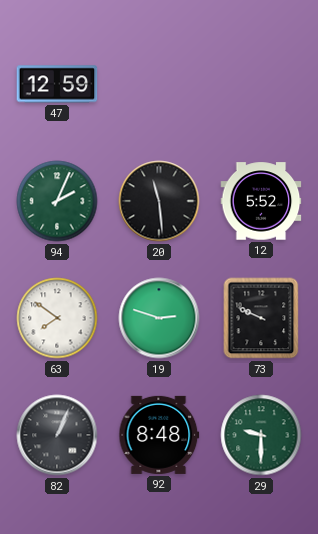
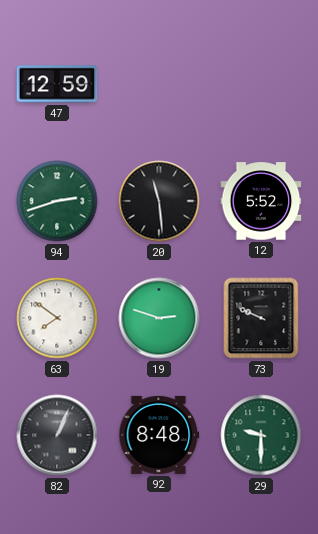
94: 2:04 -> 2:42
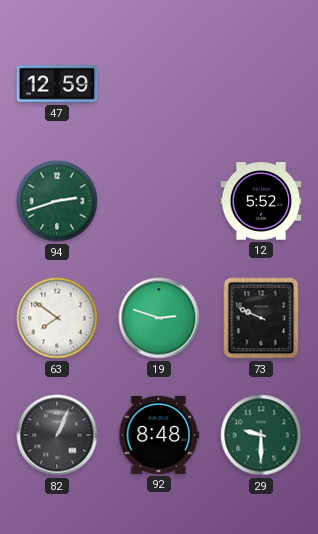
20: 11:29 -> none
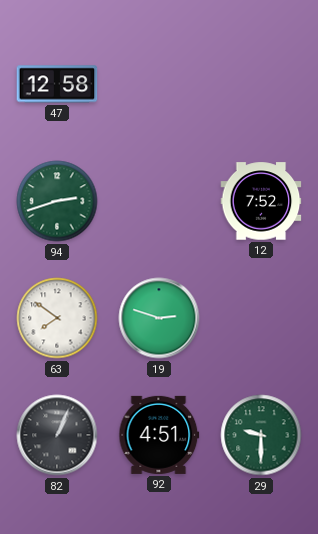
47: 12:59 -> 12:58
12: 5:52 -> 7:52
73: 9:49 -> none
92: 8:48 -> 4:51
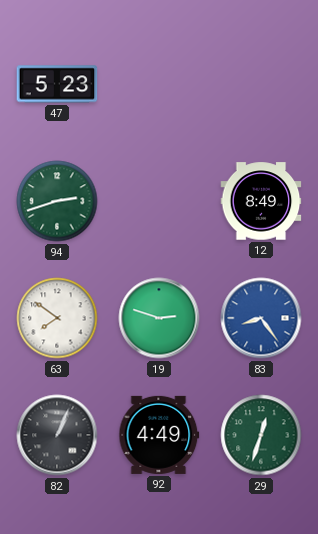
47: 12:58 -> 5:23
12: 7:52 -> 8:49
83: none -> 8:24
92: 4:51 -> 4:49
29: 9:30 -> 12:33
